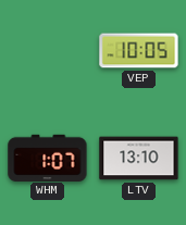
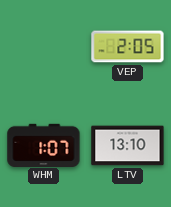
VEP: 10:05 -> 2:05
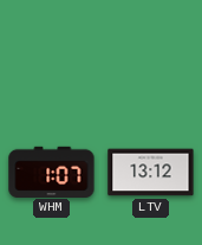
VEP: 2:05 -> none
LTV: 13:10 -> 13:12
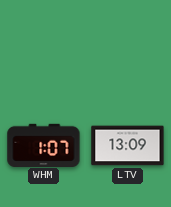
LTV: 13:12 -> 13:09
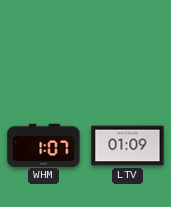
LTV: 13:09 -> 01:09
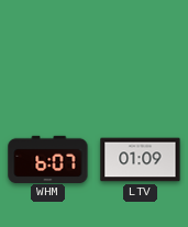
WHM: 1:07 -> 6:07
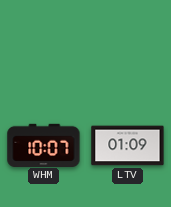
WHM: 6:07 -> 10:07
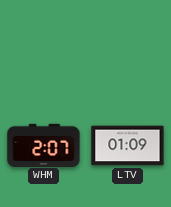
WHM: 10:07 -> 2:07
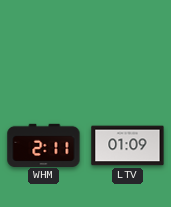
WHM: 2:07 -> 2:11
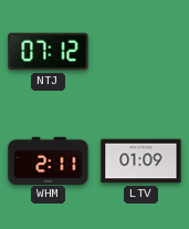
NTJ: none -> 07:12
